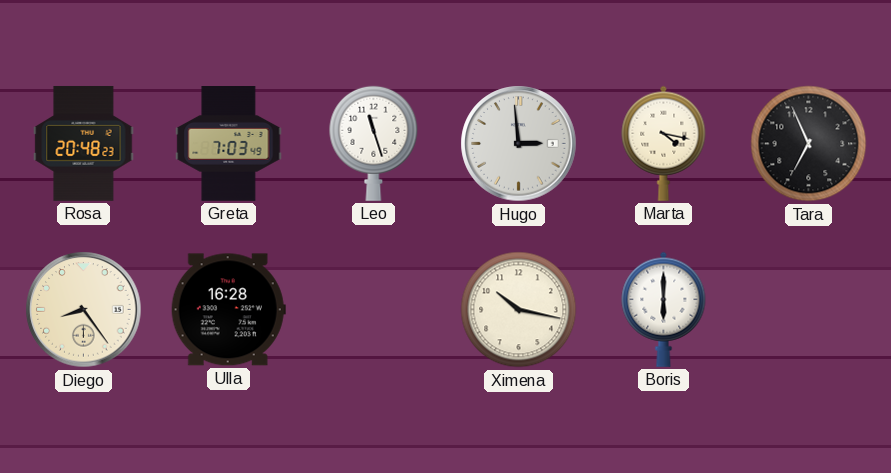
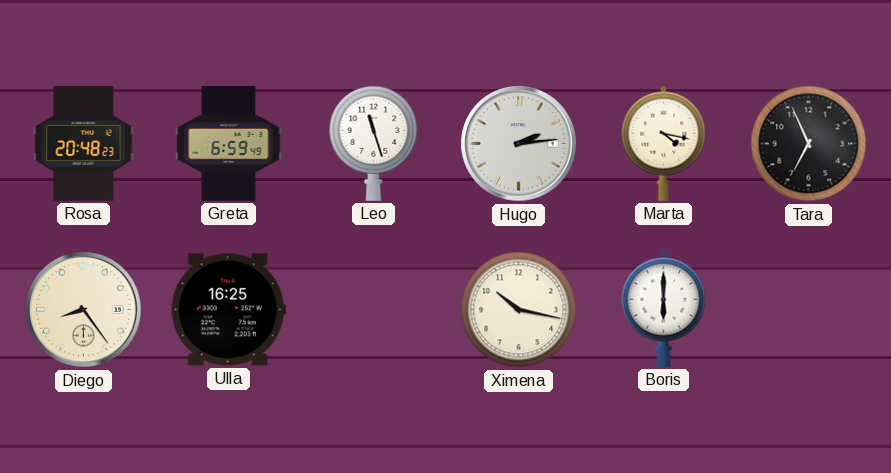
Greta: 7:03 -> 6:59
Hugo: 2:59 -> 2:14
Ulla: 16:28 -> 16:25
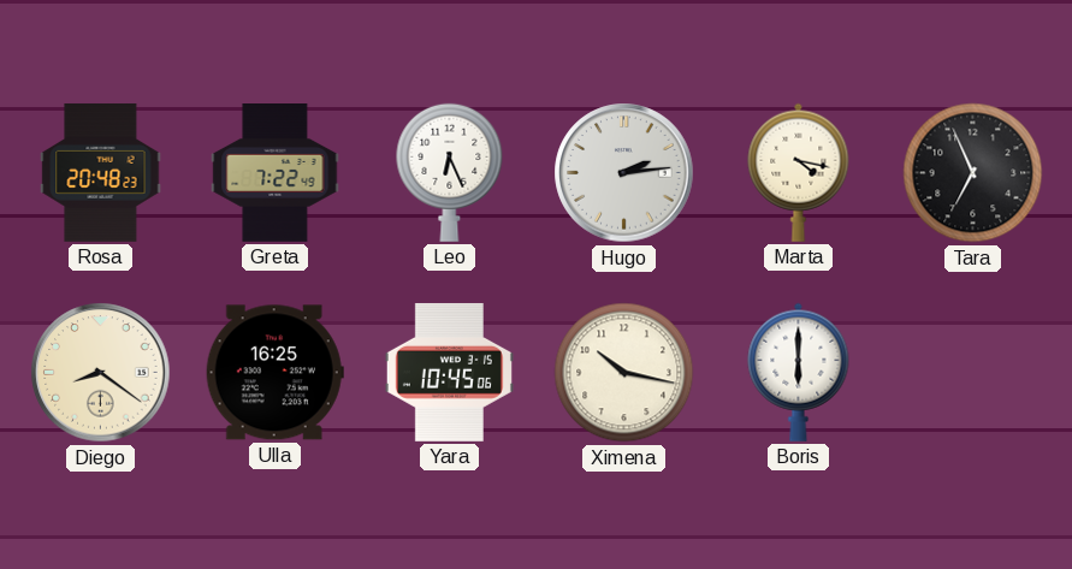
Greta: 6:59 -> 7:22
Leo: 11:27 -> 6:26
Diego: 8:24 -> 8:21
Yara: none -> 10:45
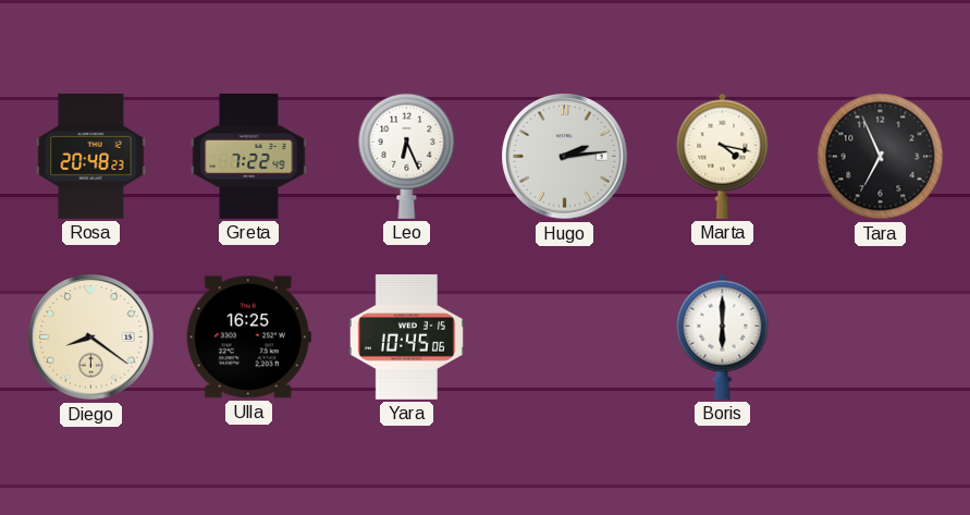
Ximena: 10:17 -> none
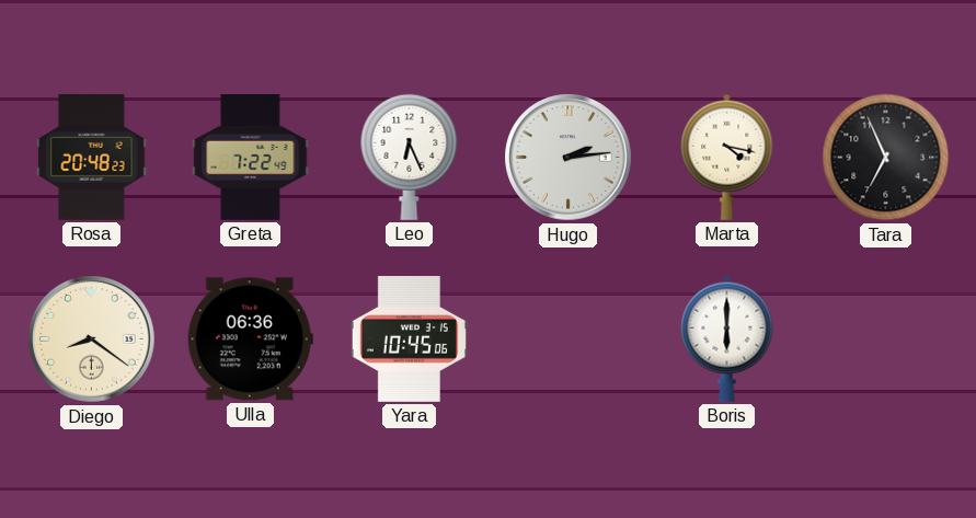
Ulla: 16:25 -> 06:36
